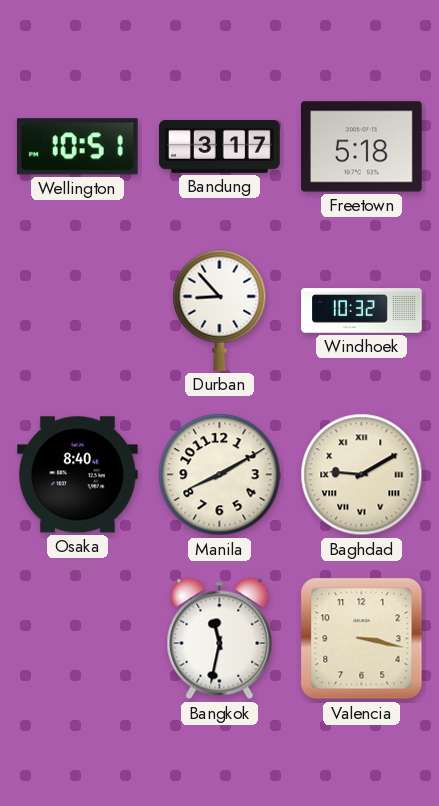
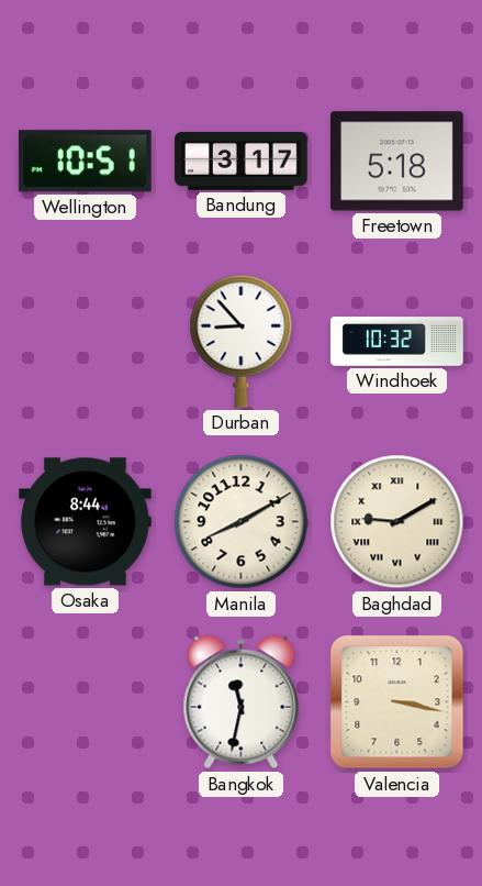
Osaka: 8:40 -> 8:44
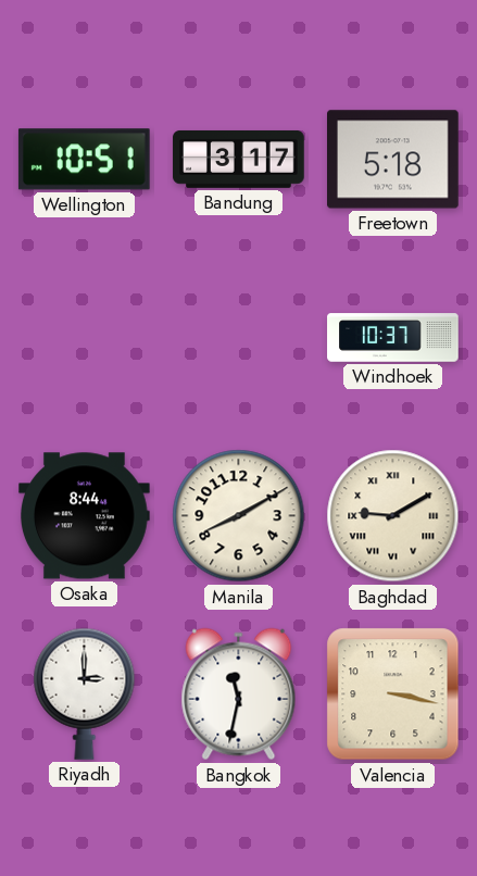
Durban: 8:53 -> none
Windhoek: 10:32 -> 10:37
Riyadh: none -> 3:00
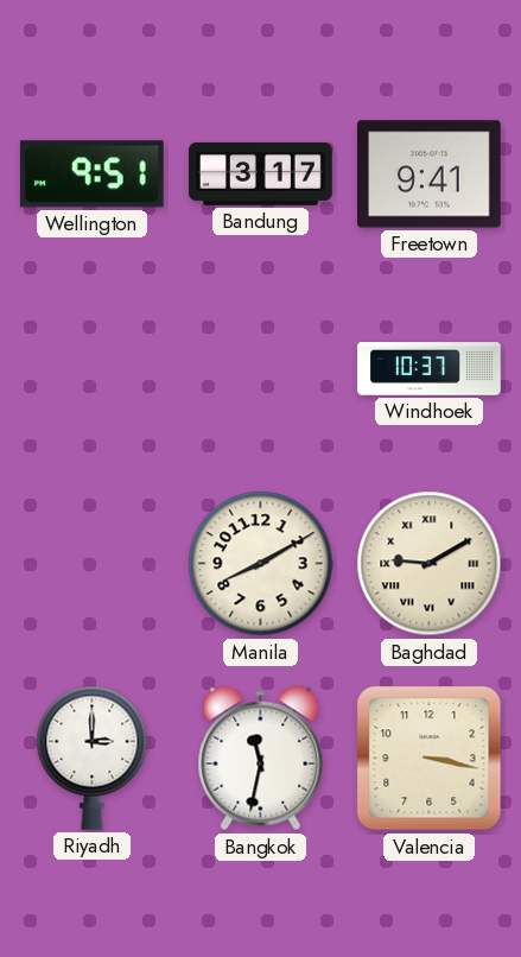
Wellington: 10:51 -> 9:51
Freetown: 5:18 -> 9:41
Osaka: 8:44 -> none
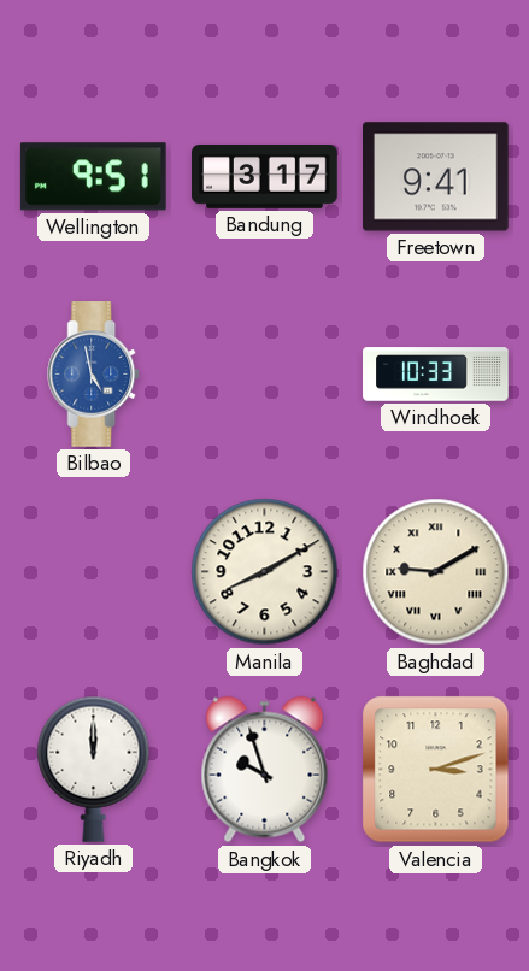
Bilbao: none -> 4:58
Windhoek: 10:37 -> 10:33
Riyadh: 3:00 -> 12:00
Bangkok: 11:32 -> 9:57
Valencia: 3:17 -> 3:12
